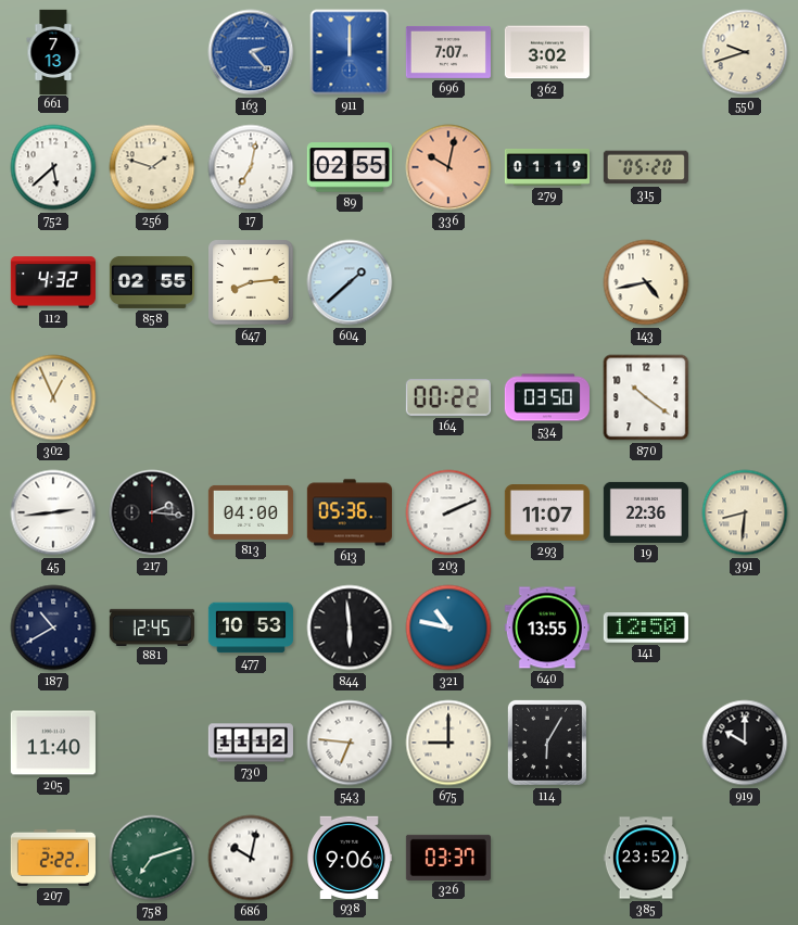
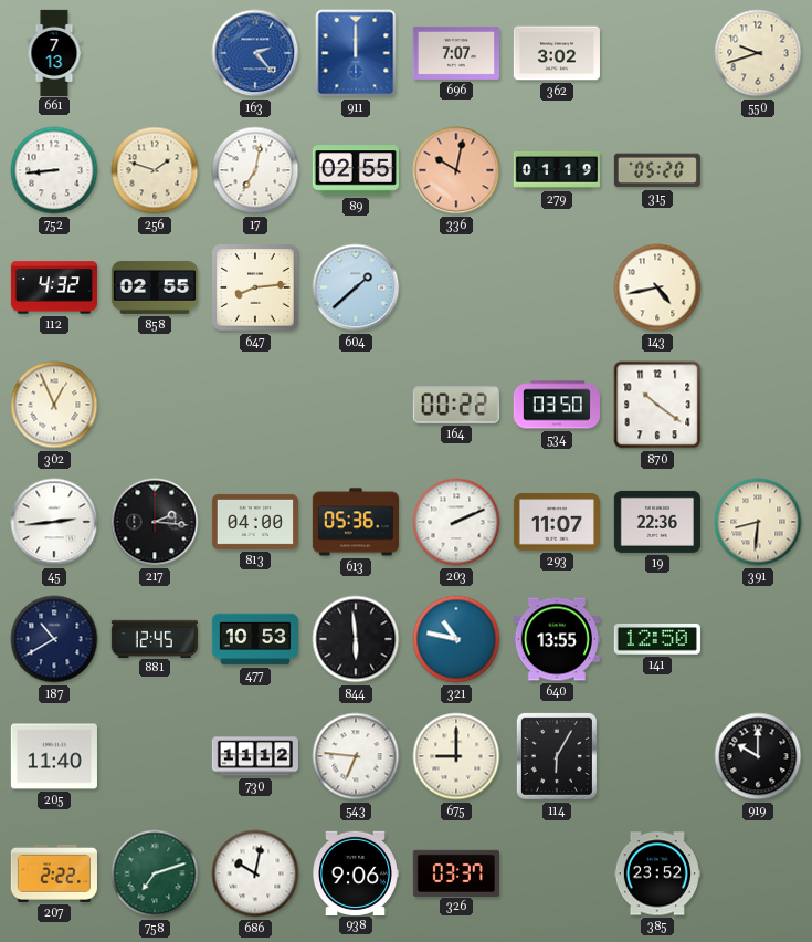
752: 5:38 -> 8:44
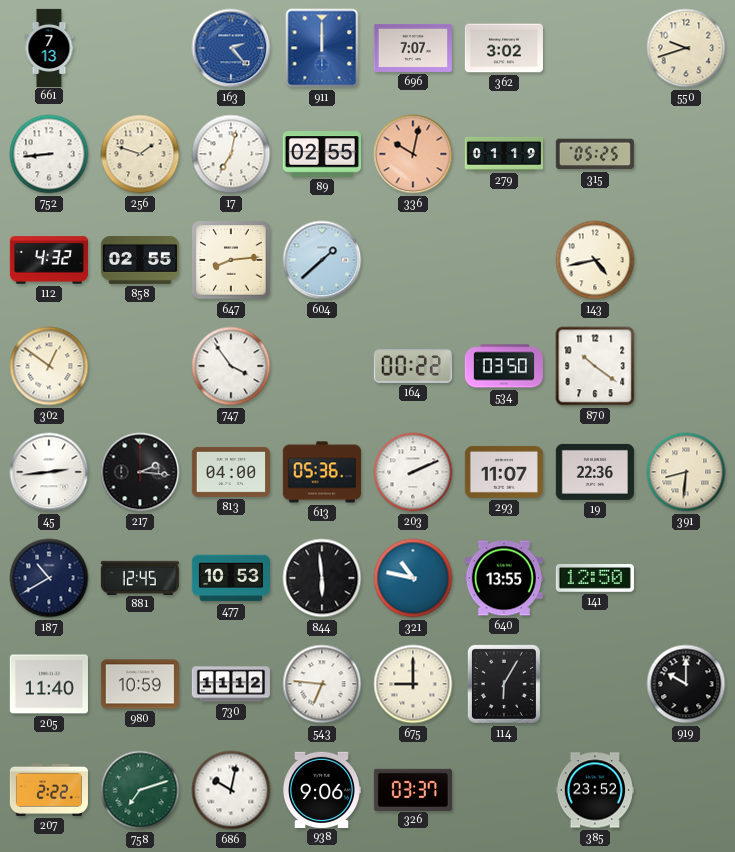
315: 05:20 -> 05:25
302: 12:56 -> 12:51
747: none -> 3:54
980: none -> 10:59
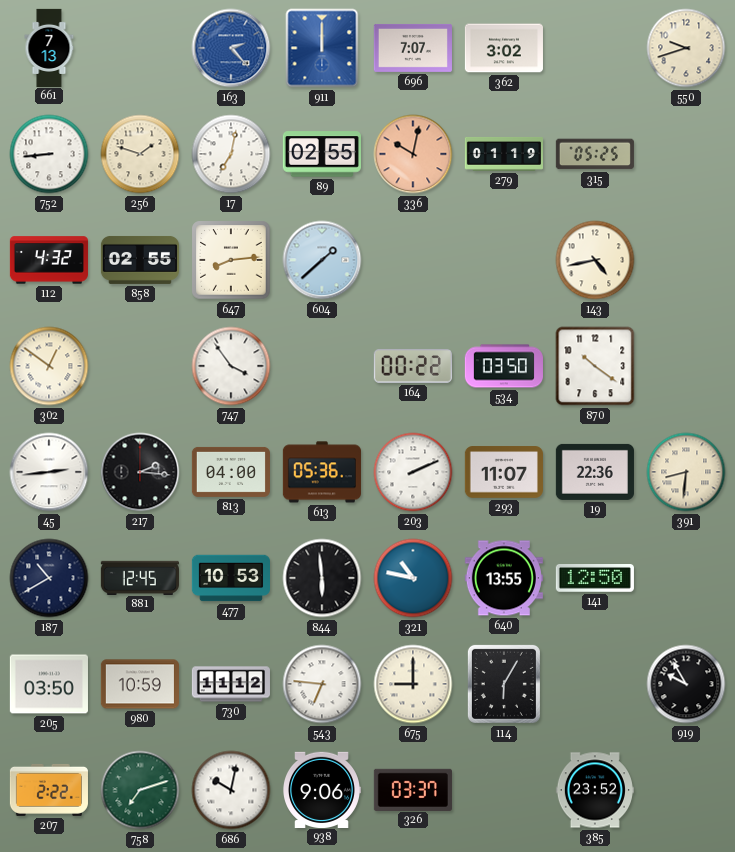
205: 11:40 -> 03:50
919: 10:00 -> 9:55
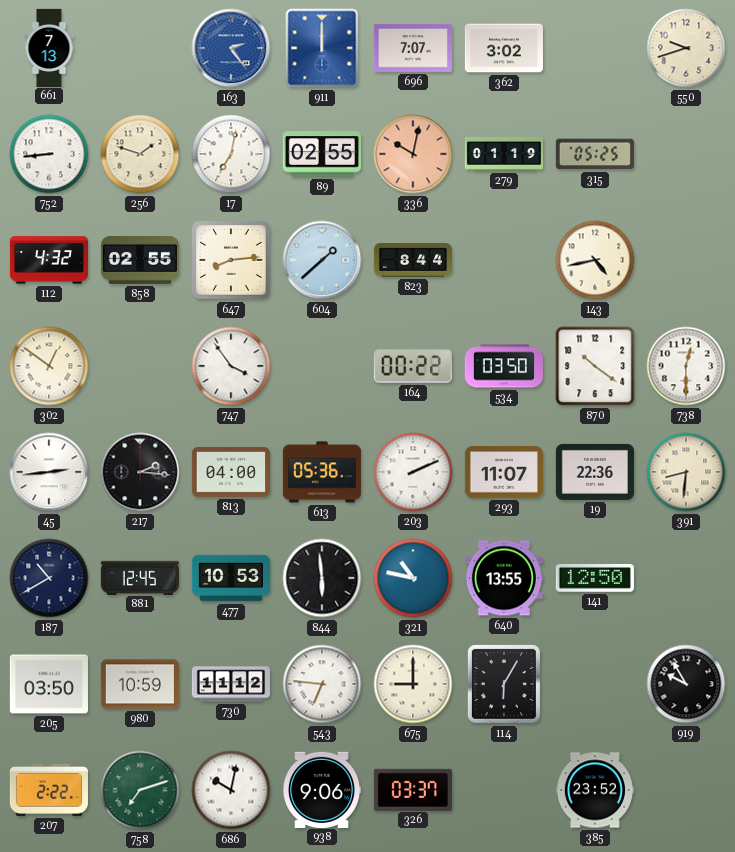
163: 2:23 -> 2:24
823: none -> 8:44
738: none -> 12:30
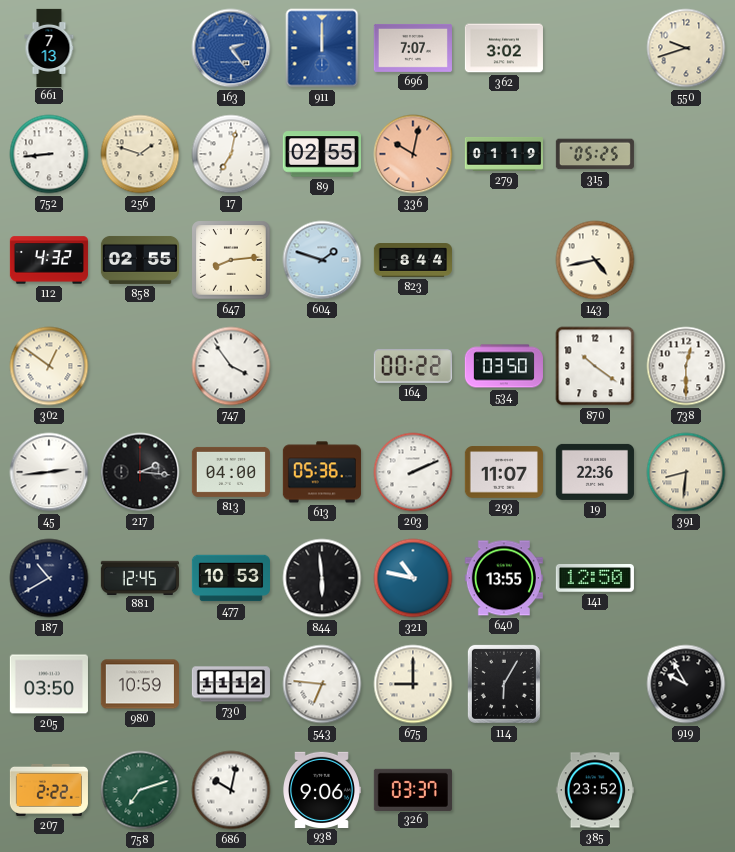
604: 1:38 -> 1:48
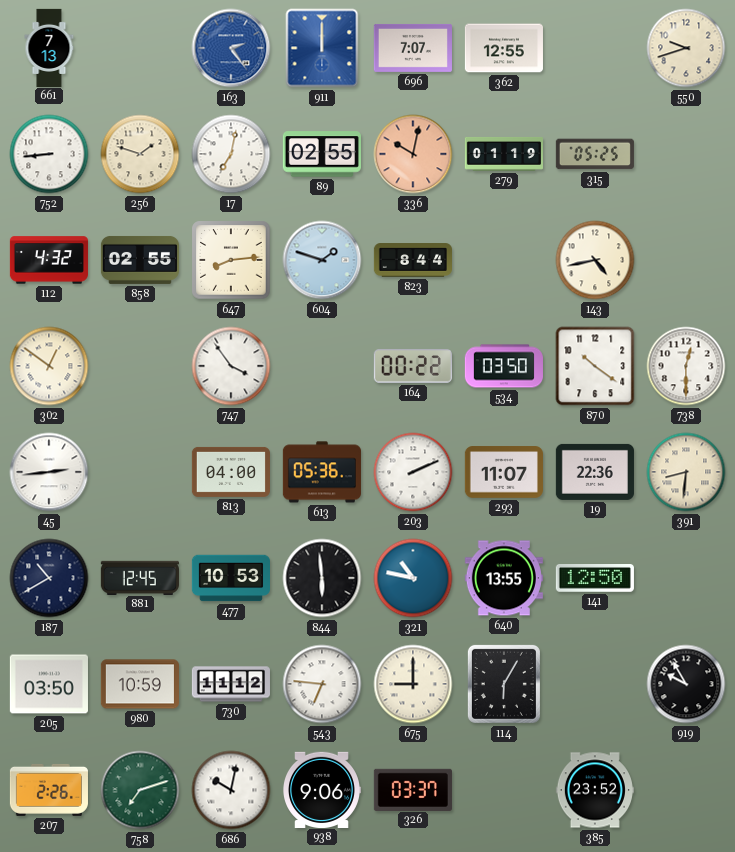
362: 3:02 -> 12:55
217: 2:16 -> none
207: 2:22 -> 2:26
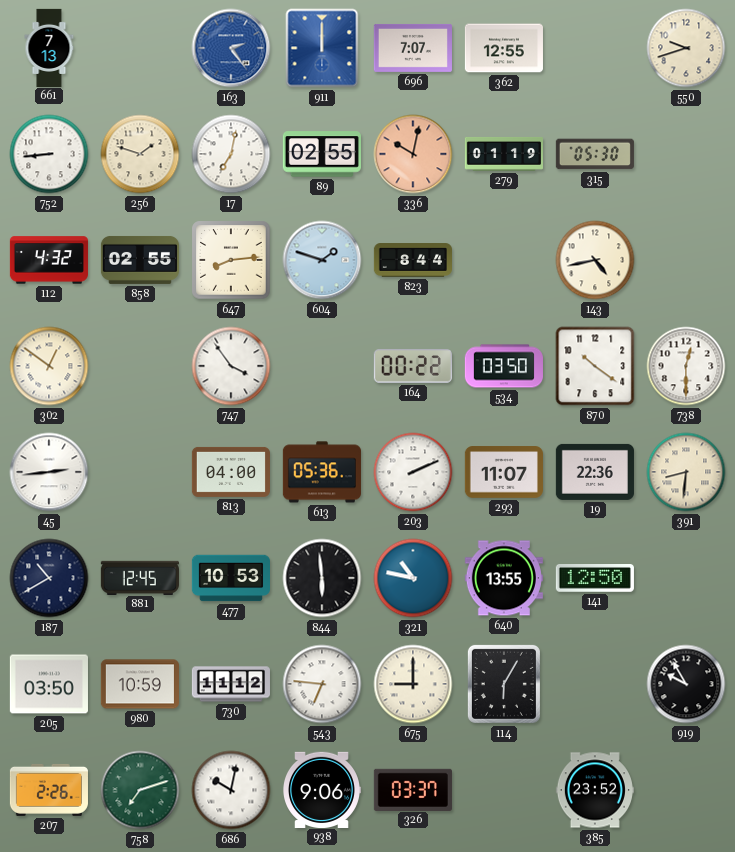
315: 05:25 -> 05:30
